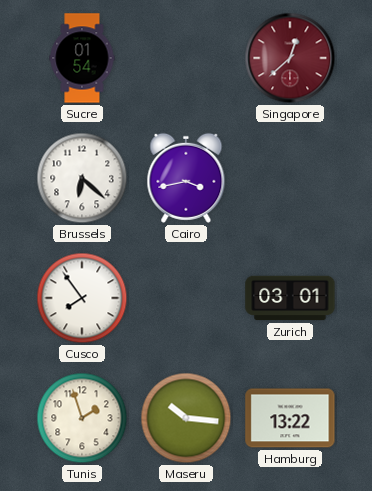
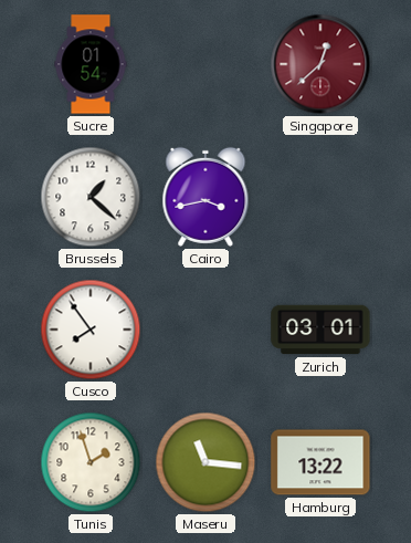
Brussels: 6:22 -> 1:22
Maseru: 10:16 -> 11:16
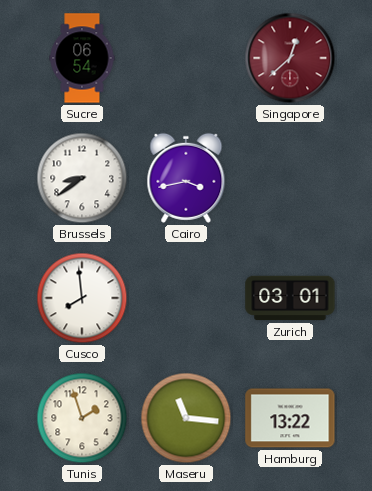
Sucre: 01:54 -> 06:54
Brussels: 1:22 -> 8:39
Cusco: 7:54 -> 7:59
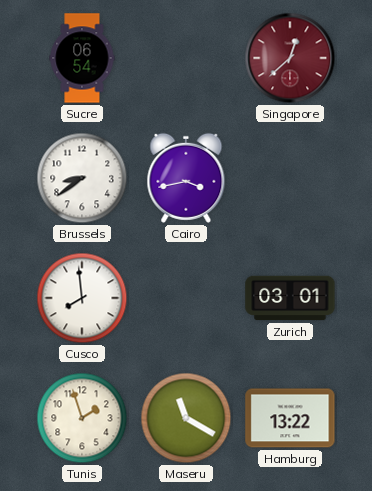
Maseru: 11:16 -> 11:20
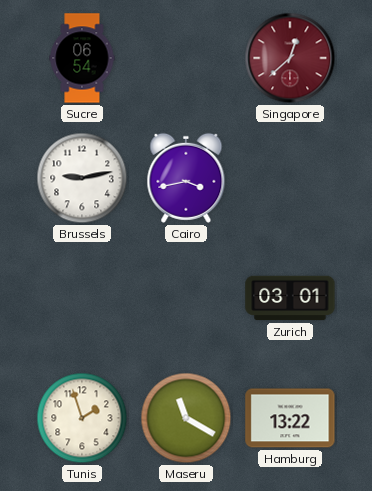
Brussels: 8:39 -> 9:13
Cusco: 7:59 -> none
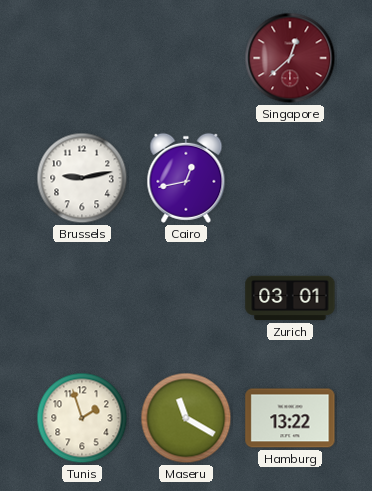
Sucre: 06:54 -> none
Cairo: 3:43 -> 12:43
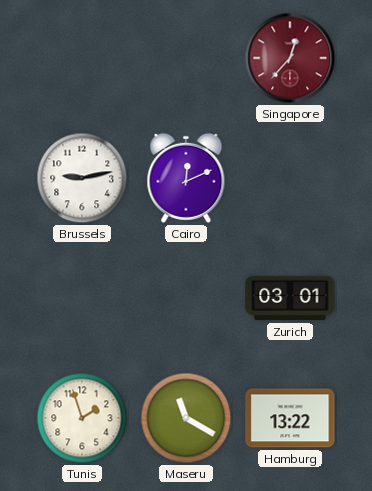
Singapore: 12:38 -> 12:37
Cairo: 12:43 -> 12:11
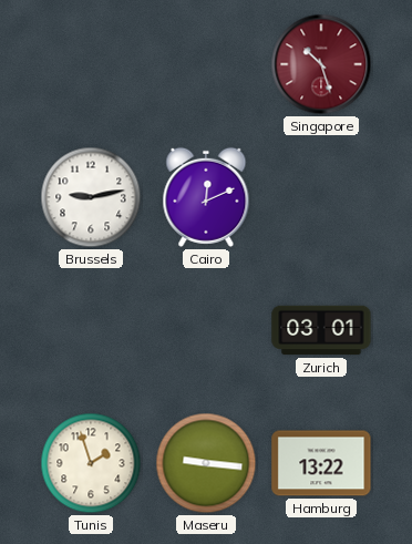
Singapore: 12:37 -> 10:27
Maseru: 11:20 -> 9:16
